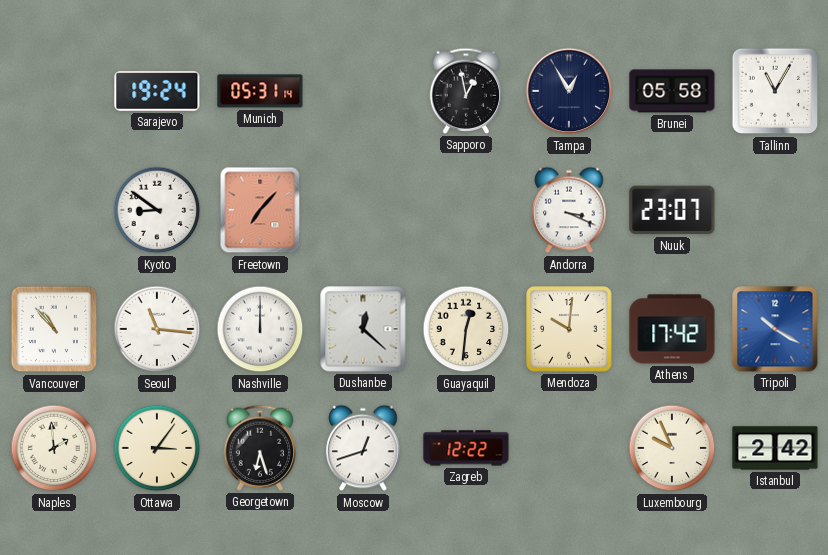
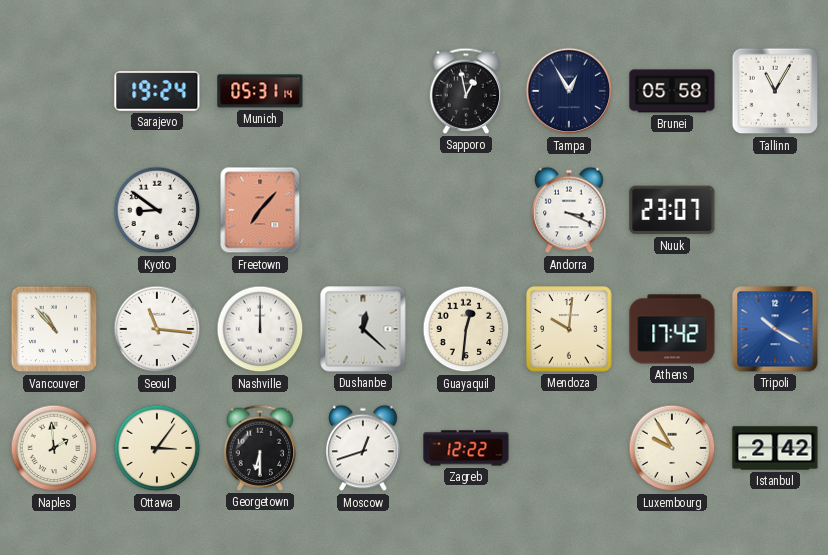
Georgetown: 6:27 -> 6:30
Luxembourg: 9:56 -> 9:55
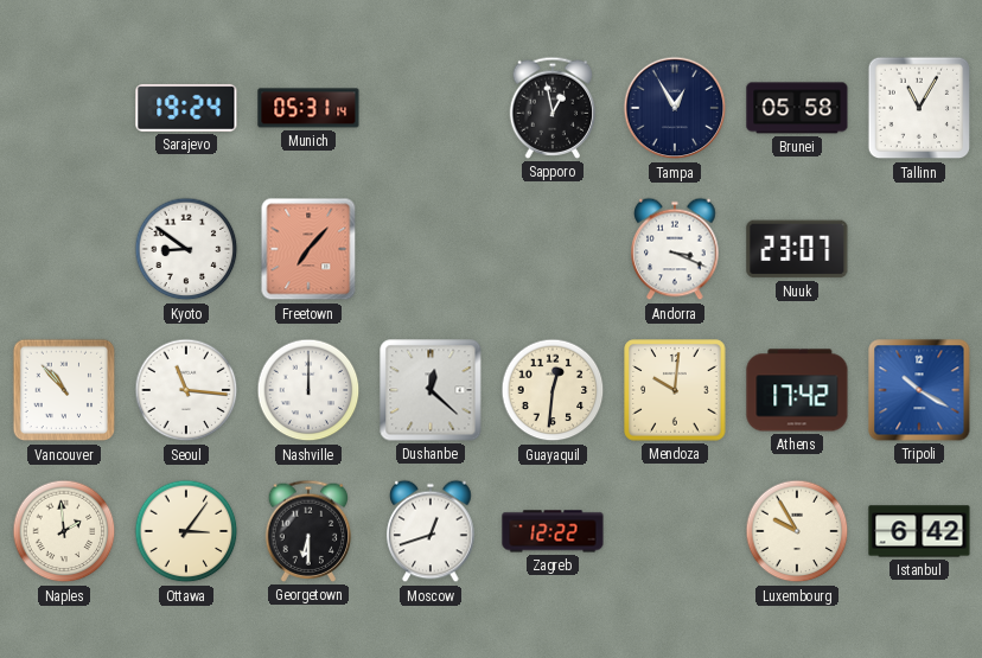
Istanbul: 2:42 -> 6:42
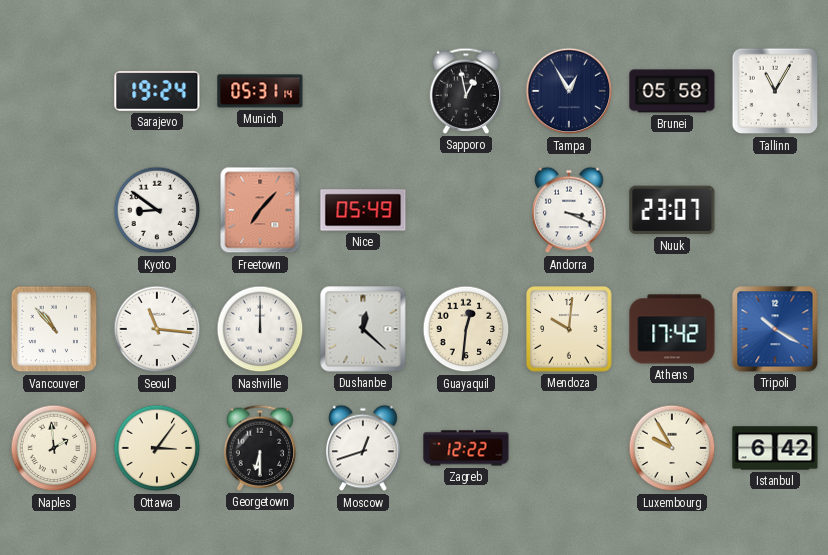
Nice: none -> 05:49
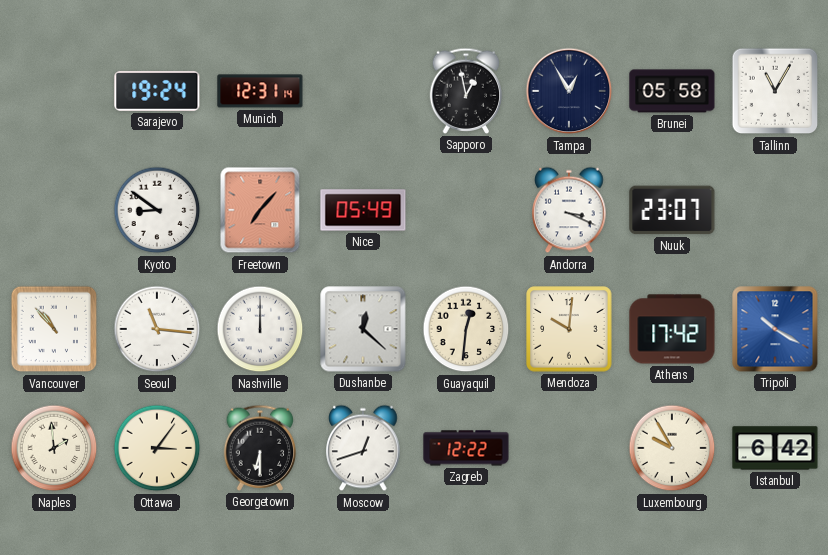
Munich: 05:31 -> 12:31
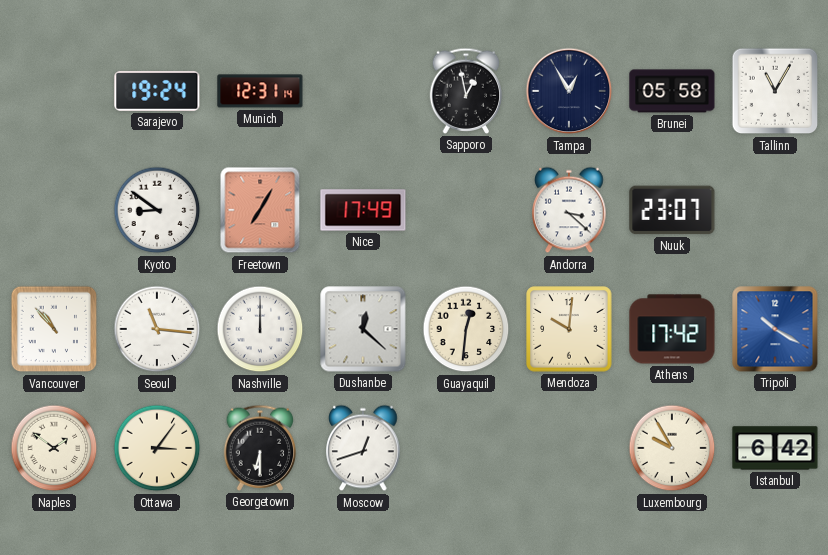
Freetown: 7:07 -> 7:05
Nice: 05:49 -> 17:49
Andorra: 3:19 -> 3:22
Naples: 1:59 -> 1:51
Zagreb: 12:22 -> none
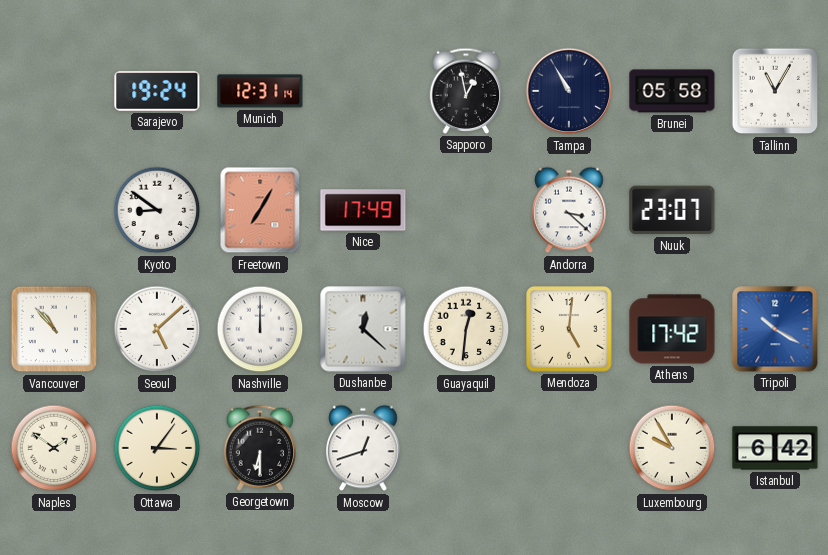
Tampa: 12:55 -> 10:55
Seoul: 11:16 -> 5:08
Mendoza: 10:01 -> 5:01
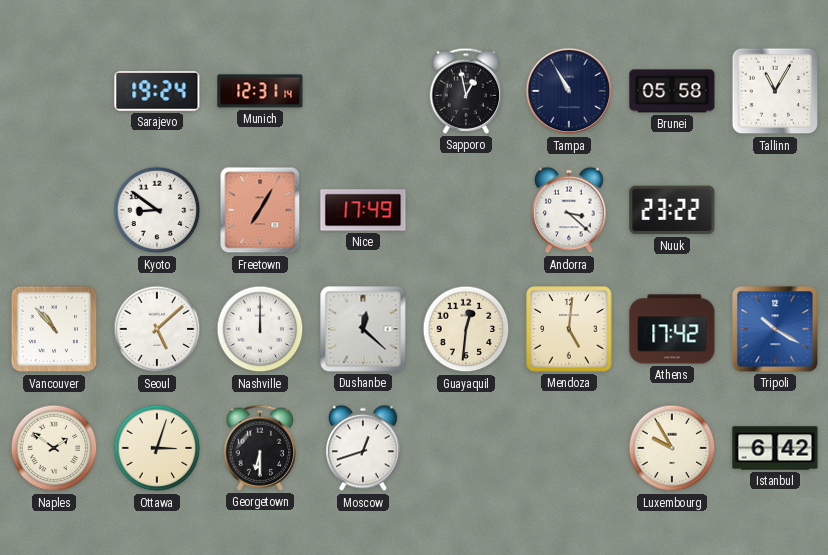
Nuuk: 23:07 -> 23:22
Ottawa: 3:06 -> 3:03
